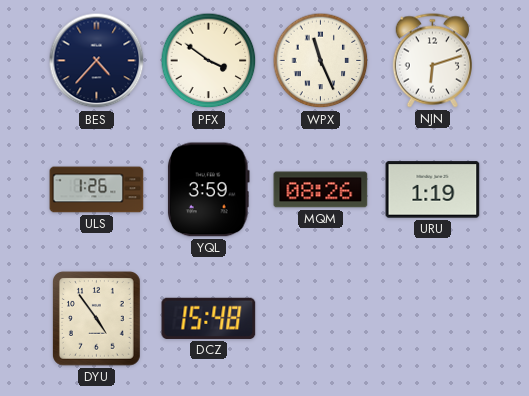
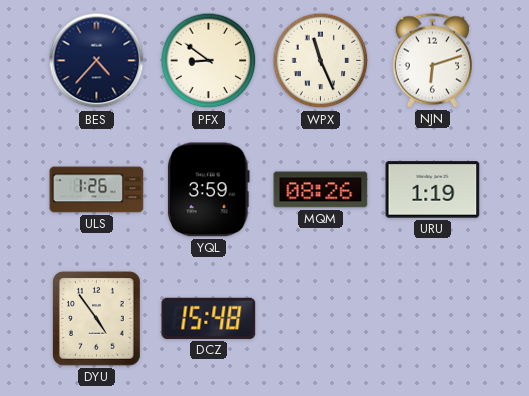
PFX: 3:51 -> 8:51
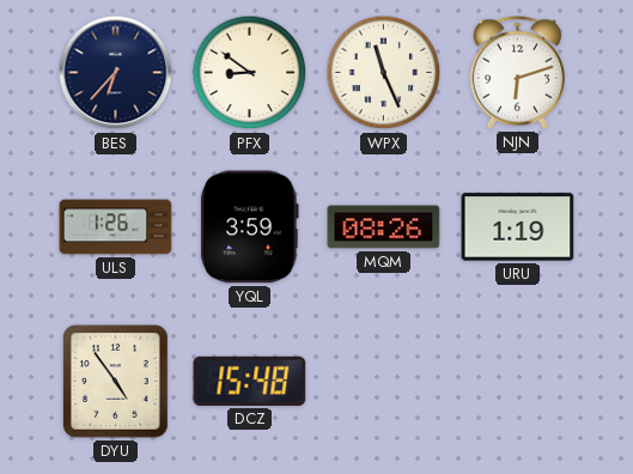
BES: 4:37 -> 6:37
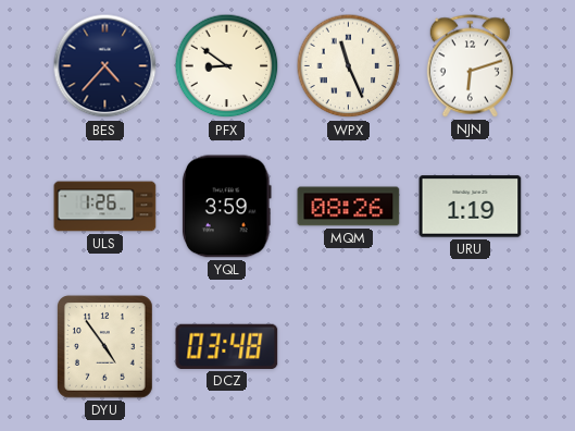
BES: 6:37 -> 4:37
DCZ: 15:48 -> 03:48
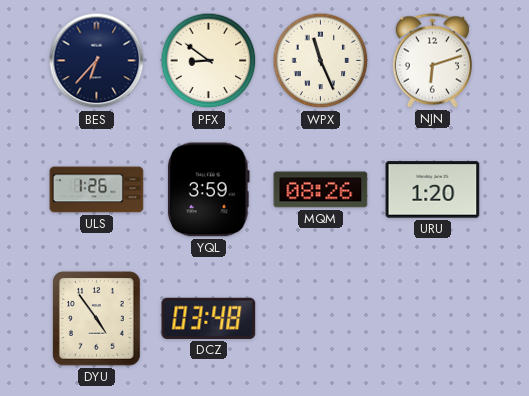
BES: 4:37 -> 6:37
URU: 1:19 -> 1:20
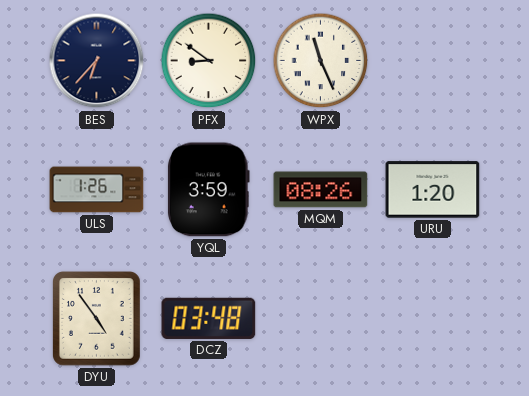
NJN: 6:12 -> none
